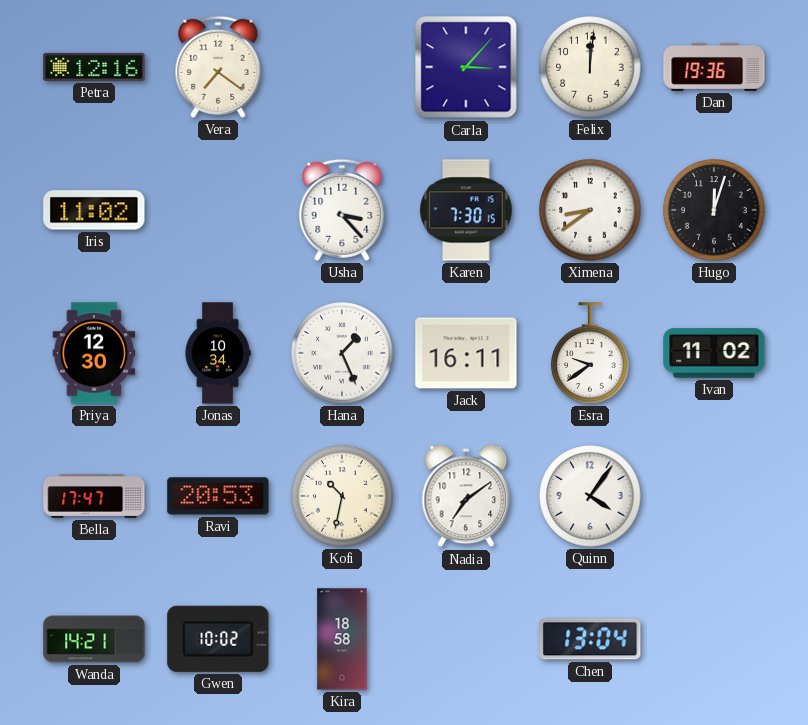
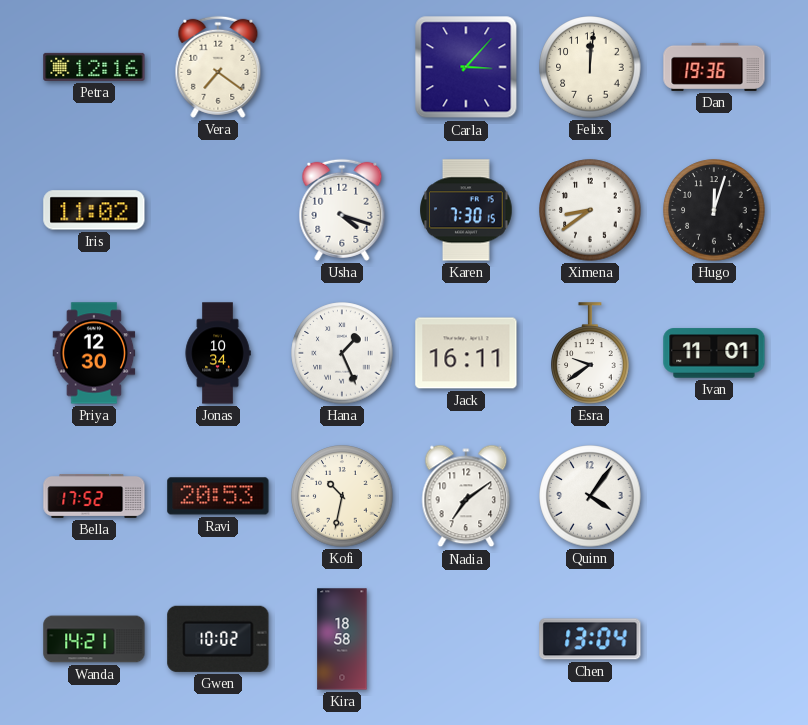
Usha: 3:23 -> 4:18
Ivan: 11:02 -> 11:01
Bella: 17:47 -> 17:52
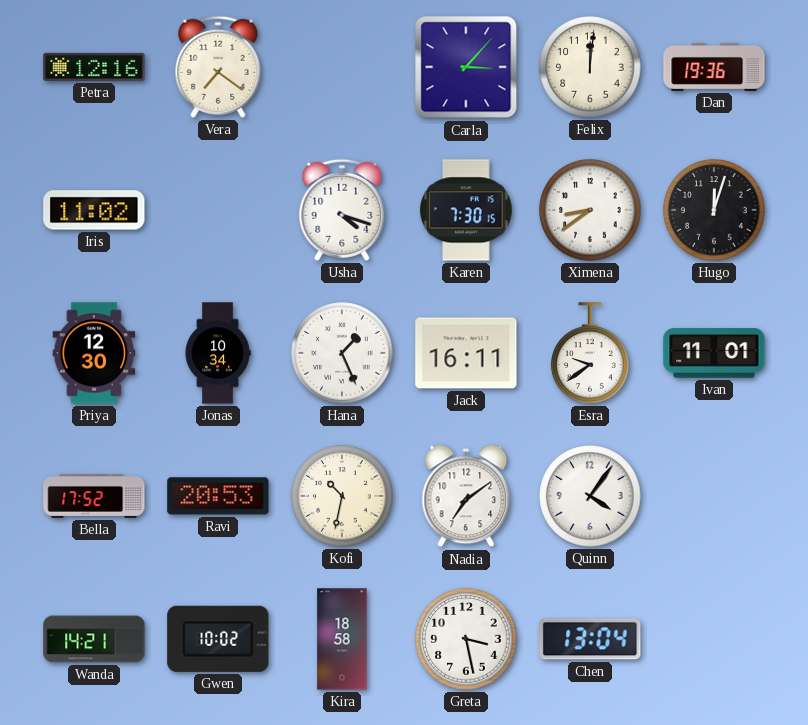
Greta: none -> 3:28
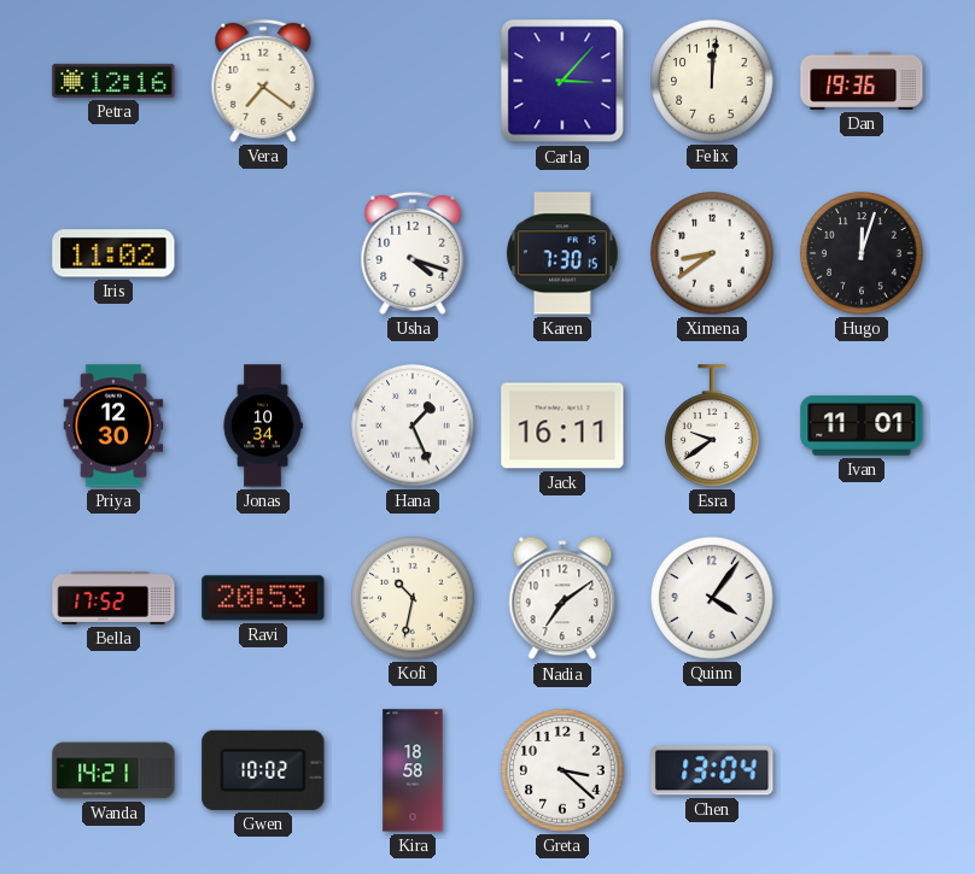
Greta: 3:28 -> 3:22
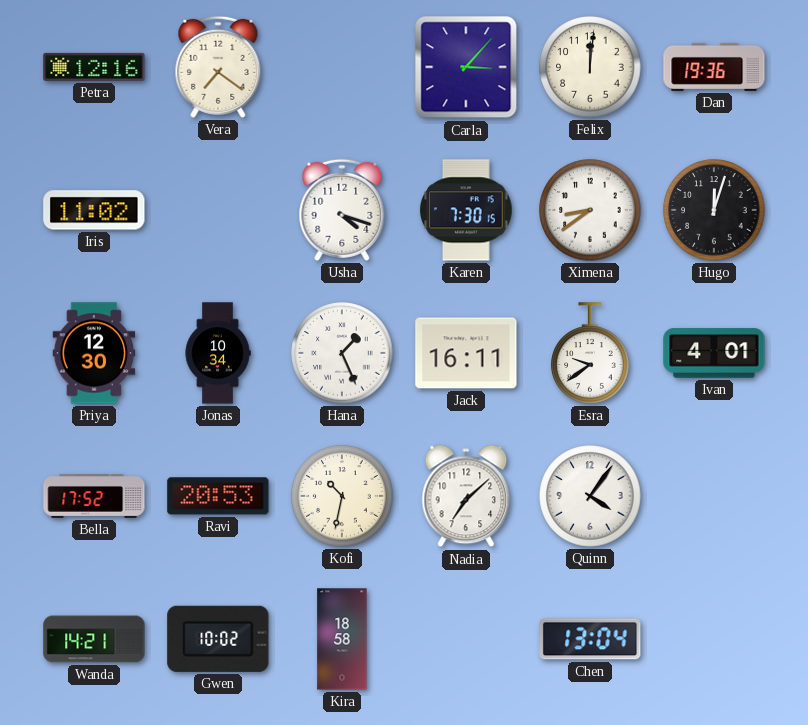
Ivan: 11:01 -> 4:01
Nadia: 7:09 -> 7:08
Greta: 3:22 -> none
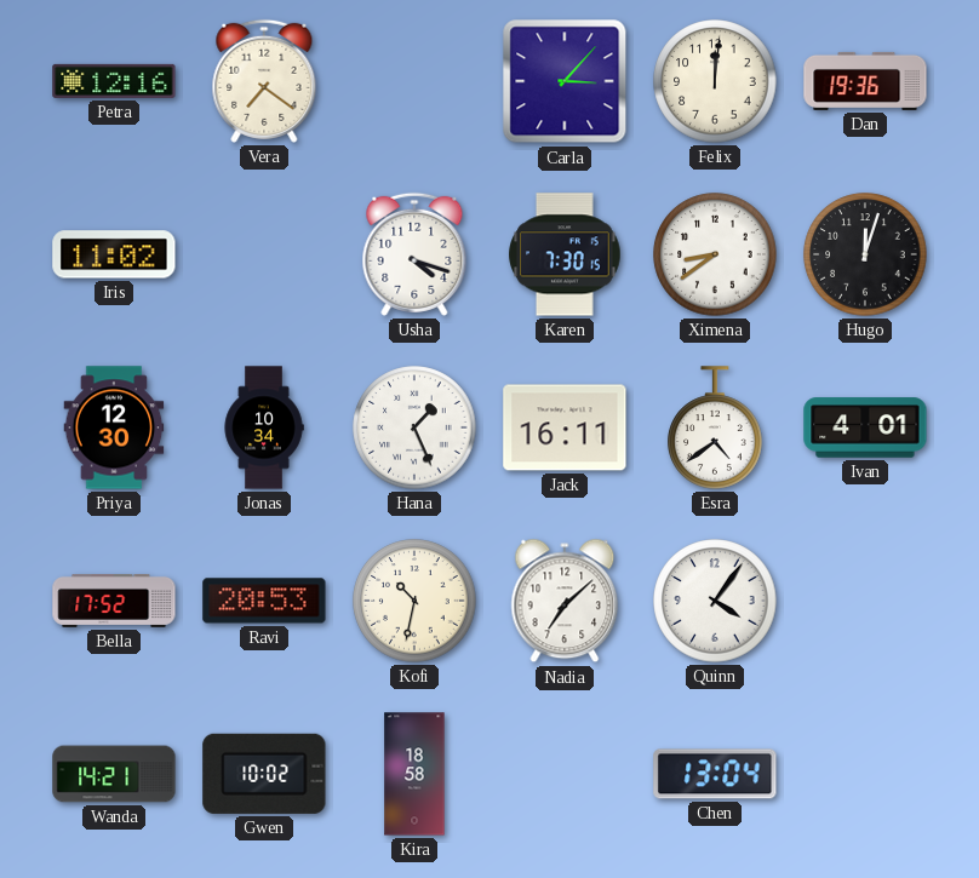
Esra: 9:39 -> 4:39
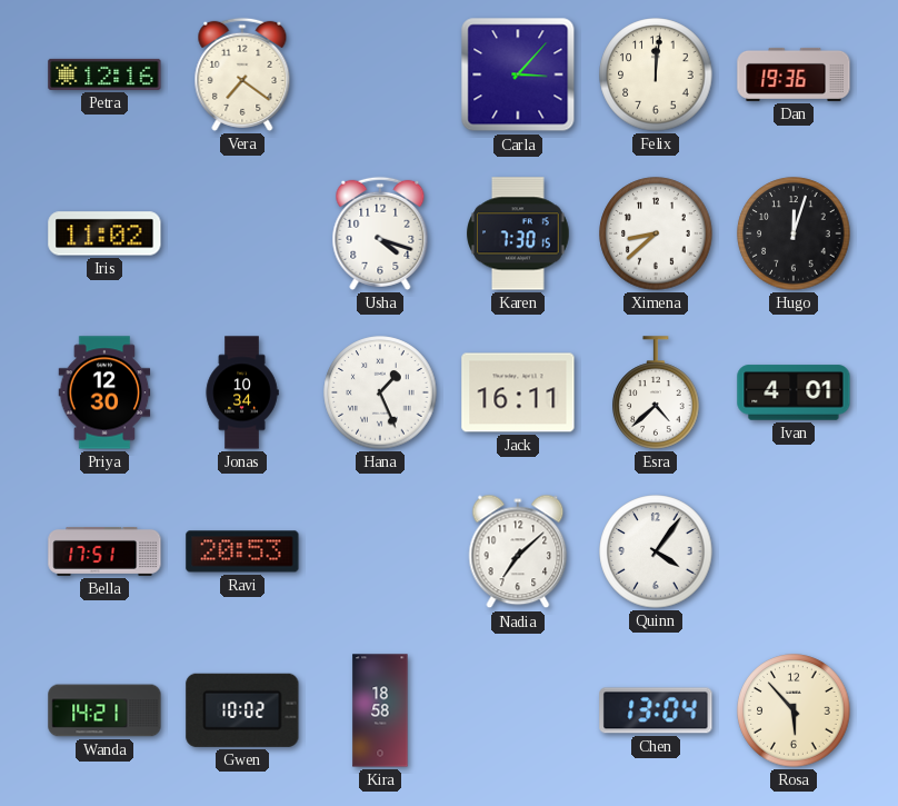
Ximena: 8:39 -> 8:38
Esra: 4:39 -> 4:38
Bella: 17:52 -> 17:51
Kofi: 10:32 -> none
Rosa: none -> 5:53
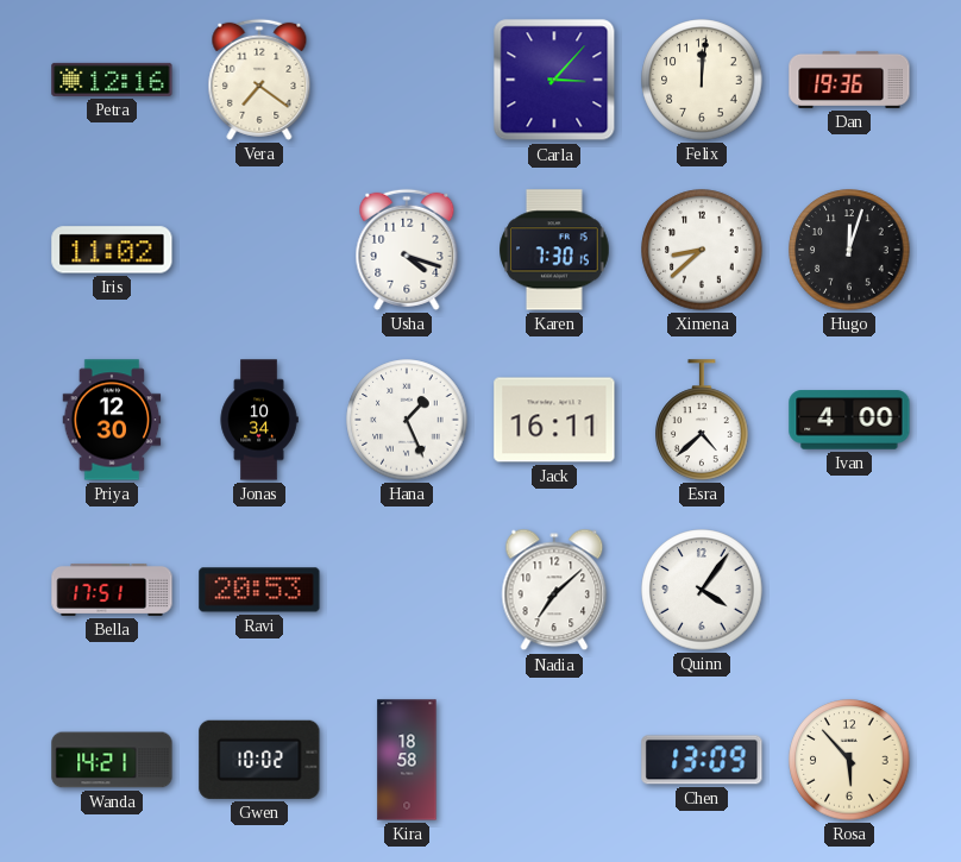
Ivan: 4:01 -> 4:00
Chen: 13:04 -> 13:09
